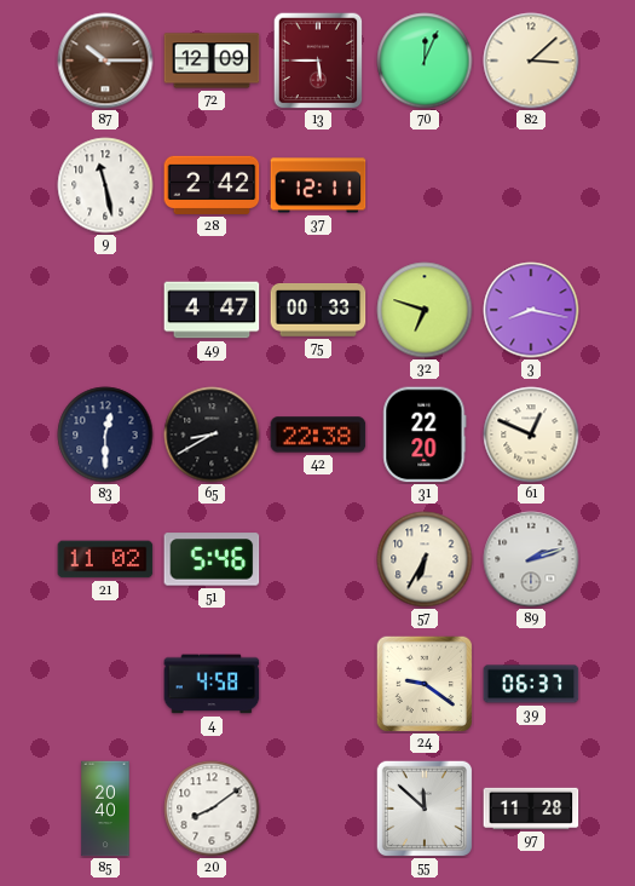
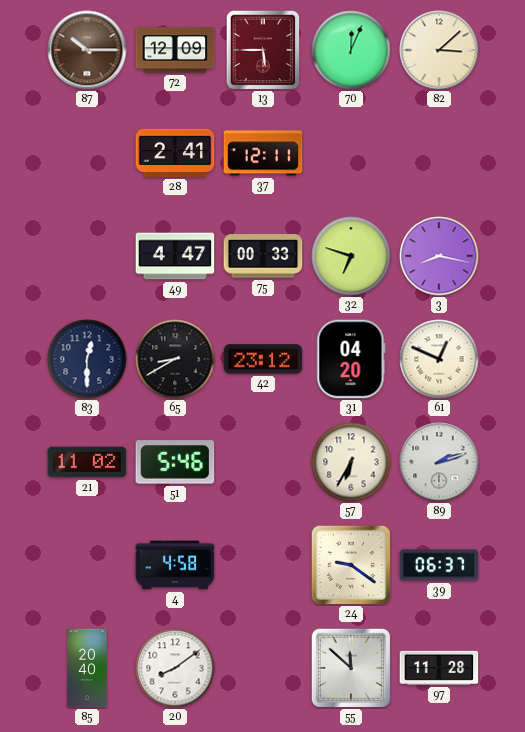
9: 11:28 -> none
28: 2:42 -> 2:41
42: 22:38 -> 23:12
31: 22:20 -> 04:20
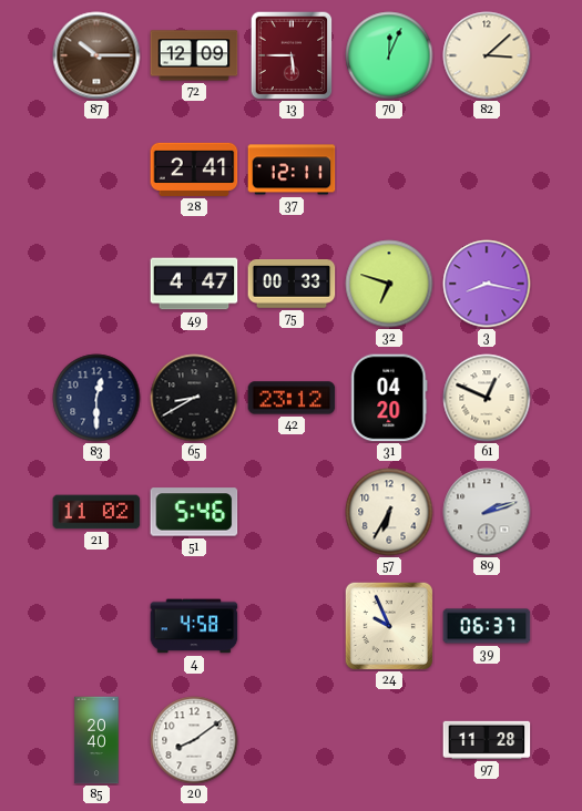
24: 9:21 -> 9:56
55: 11:52 -> none
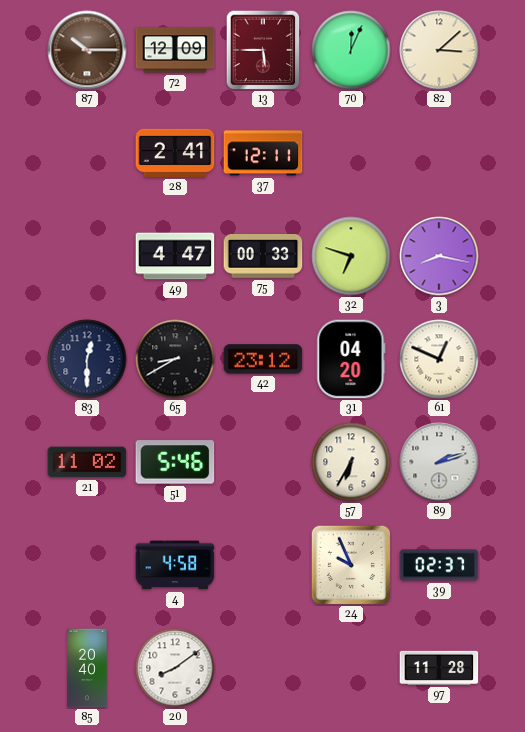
39: 06:37 -> 02:37
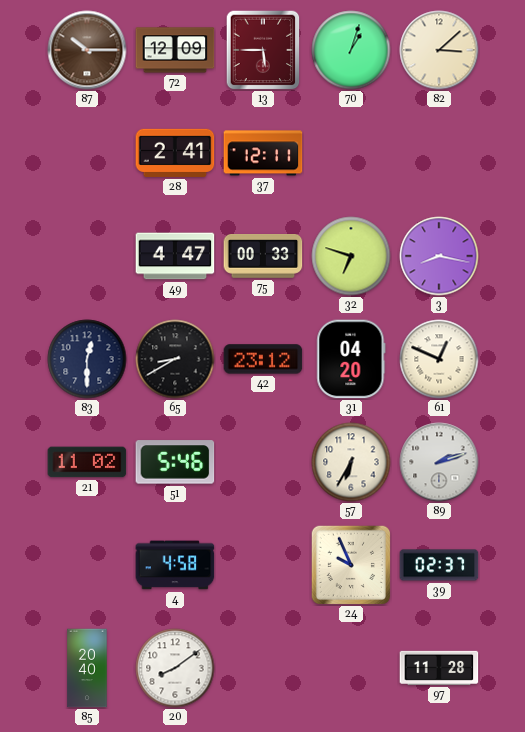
70: 12:04 -> 1:03
